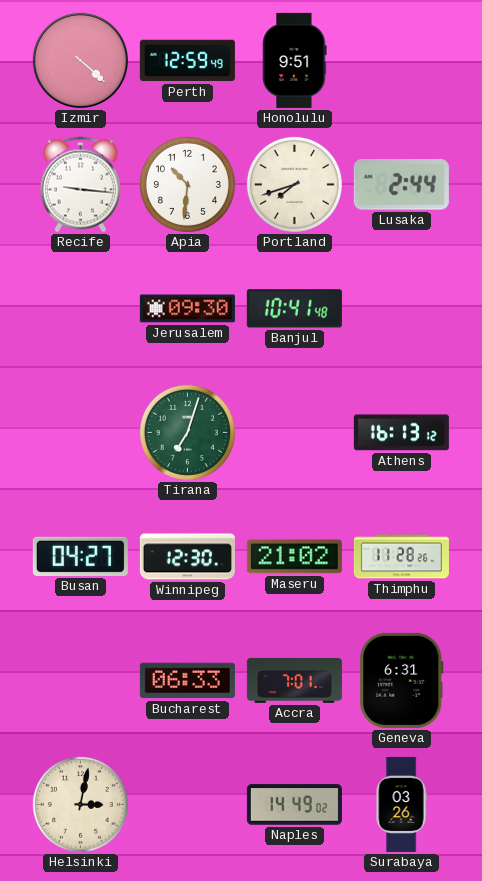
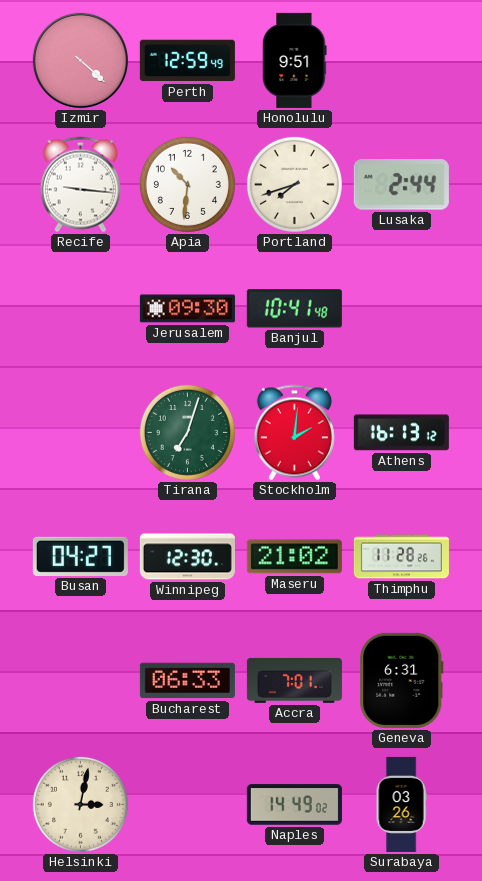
Stockholm: none -> 2:01
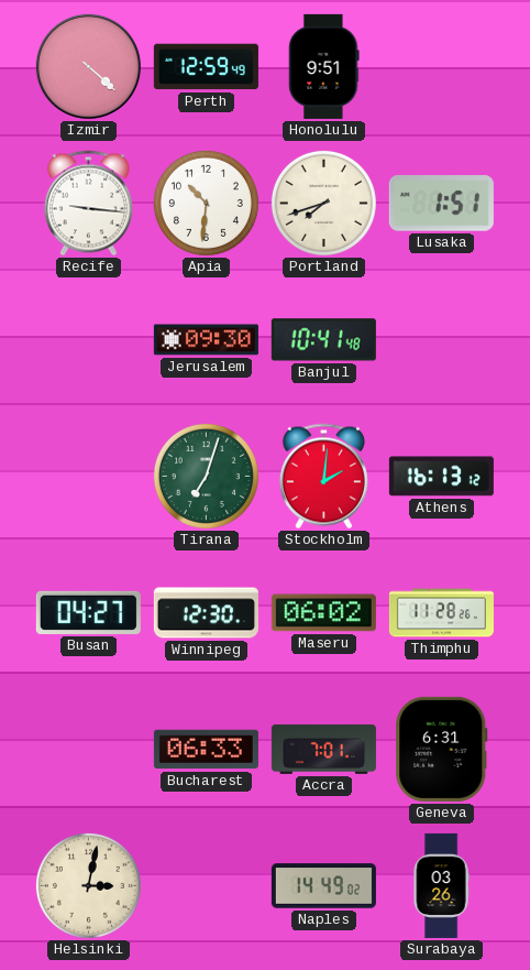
Lusaka: 2:44 -> 1:51
Maseru: 21:02 -> 06:02
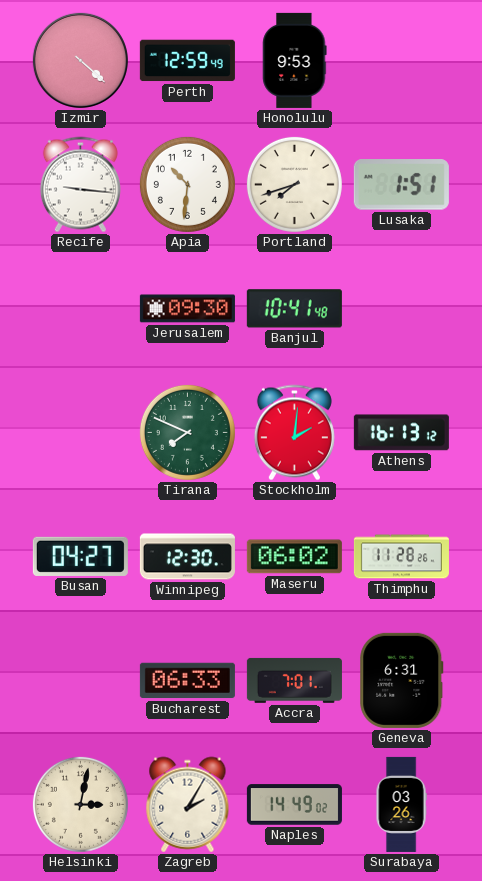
Honolulu: 9:51 -> 9:53
Tirana: 7:03 -> 7:49
Zagreb: none -> 2:05
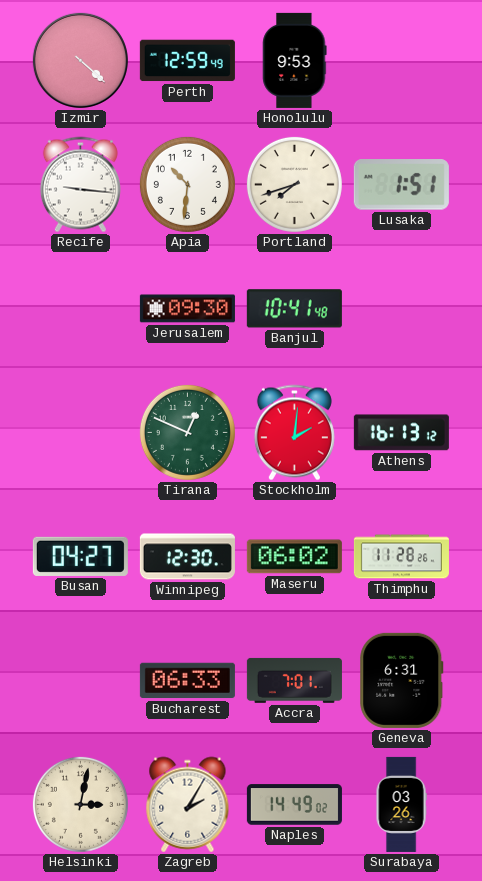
Tirana: 7:49 -> 12:49
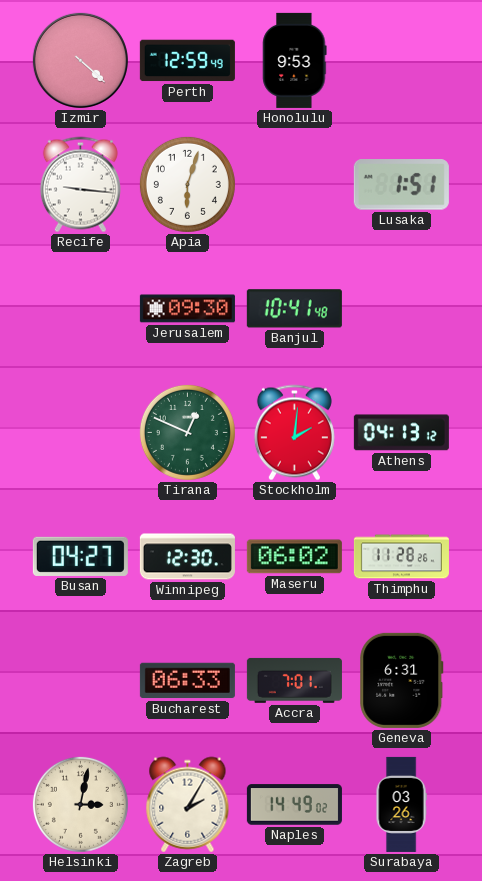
Apia: 10:31 -> 6:03
Portland: 7:42 -> none
Athens: 16:13 -> 04:13
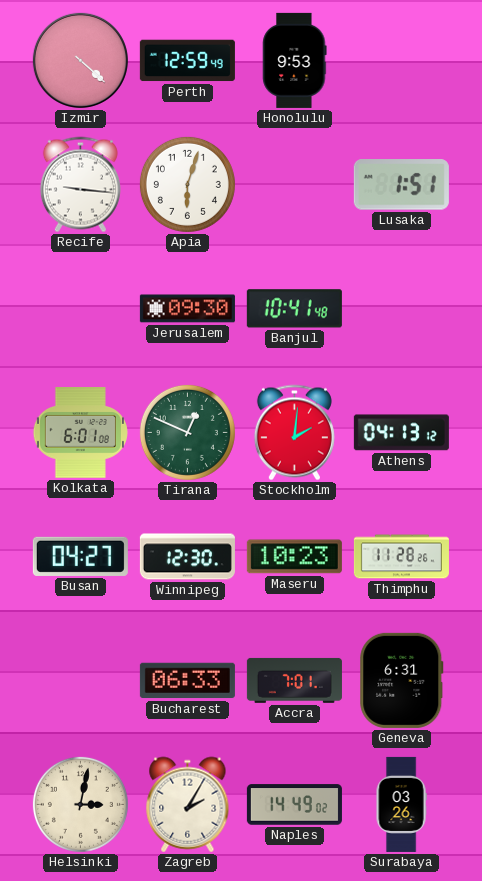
Kolkata: none -> 6:01
Maseru: 06:02 -> 10:23
